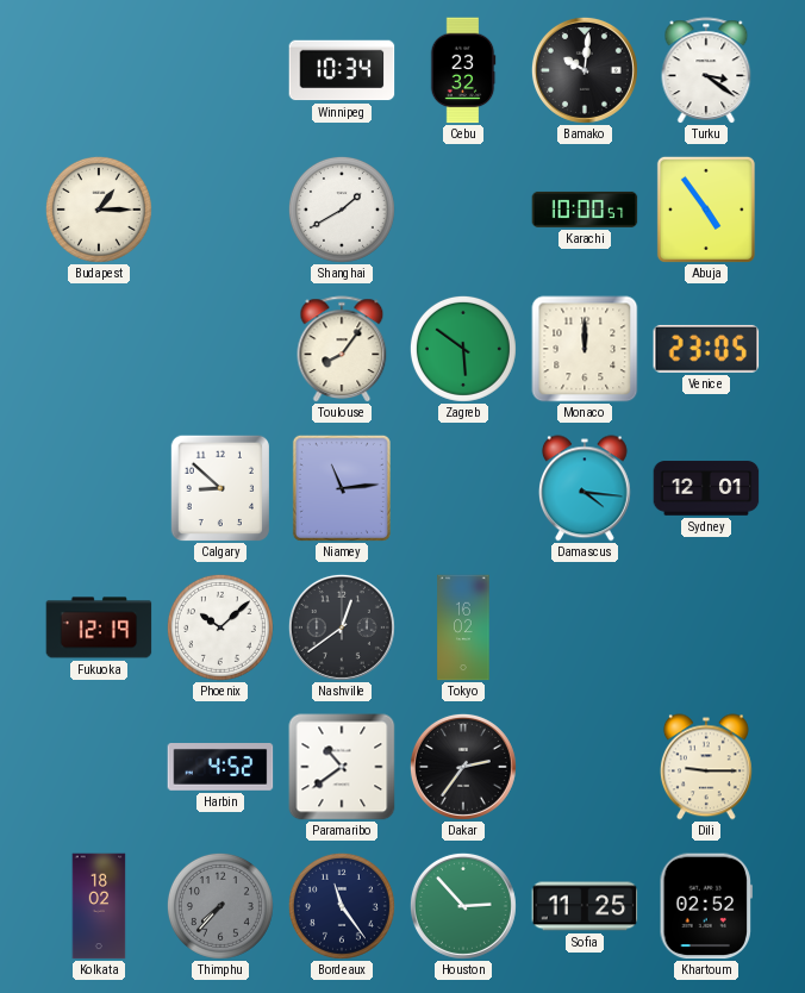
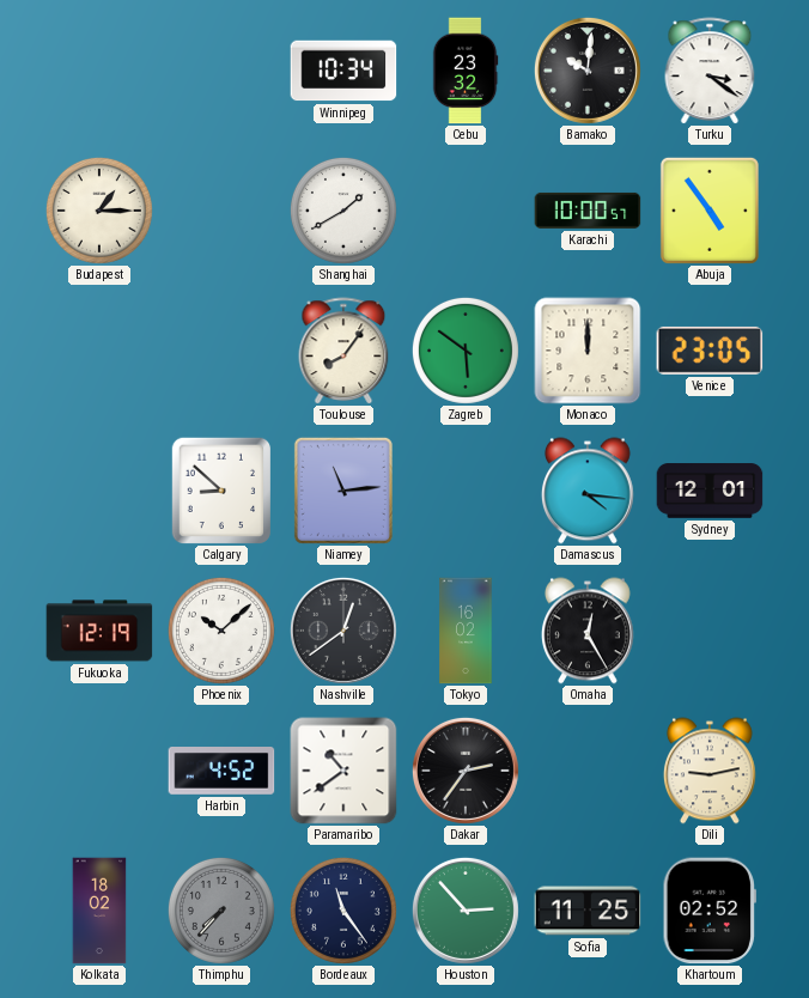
Omaha: none -> 12:25
Dili: 9:15 -> 9:13
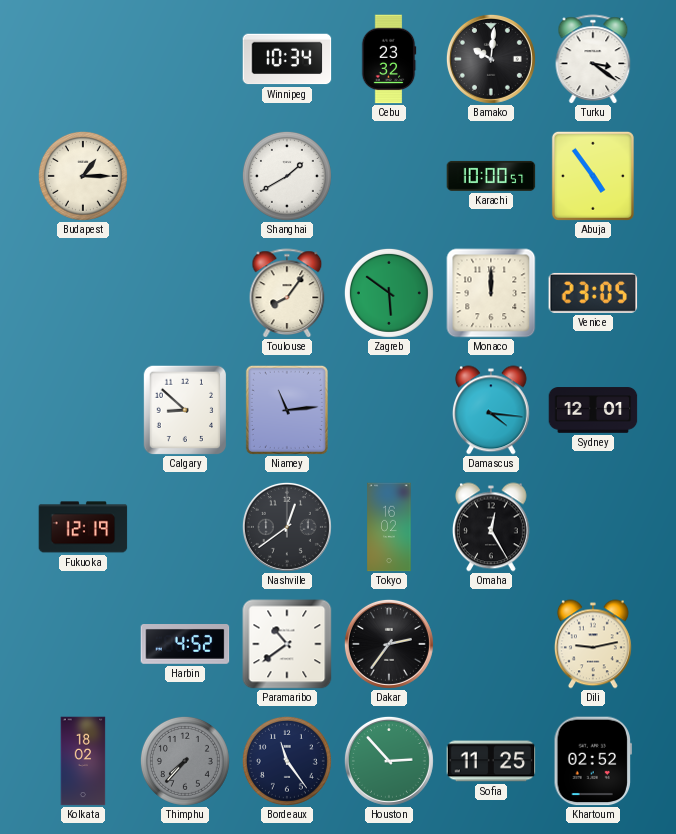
Phoenix: 10:08 -> none
